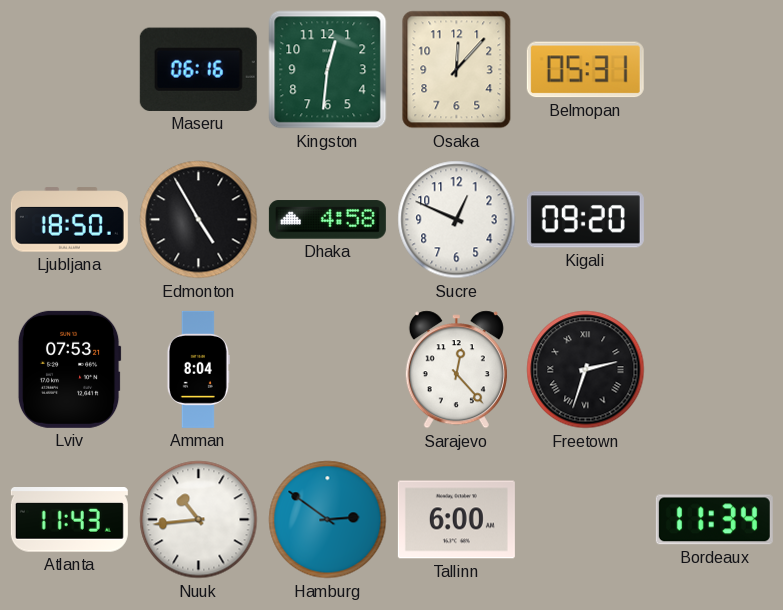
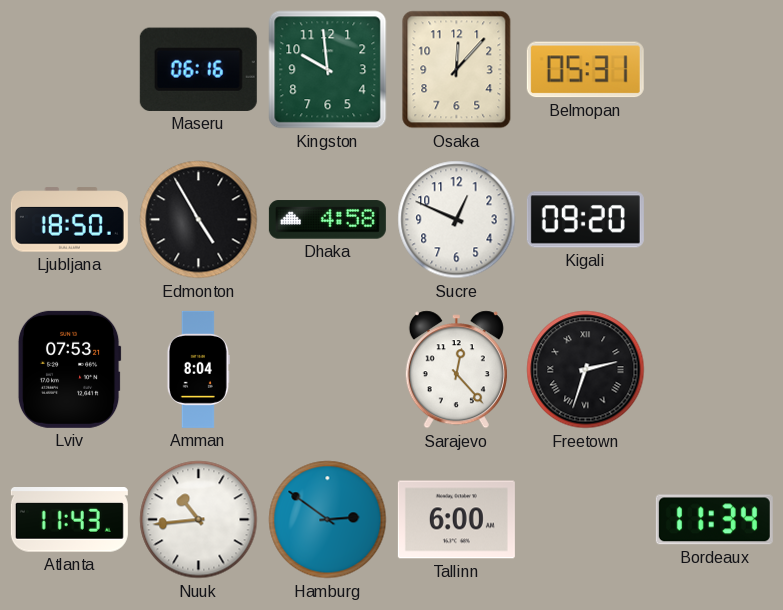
Kingston: 12:31 -> 9:59
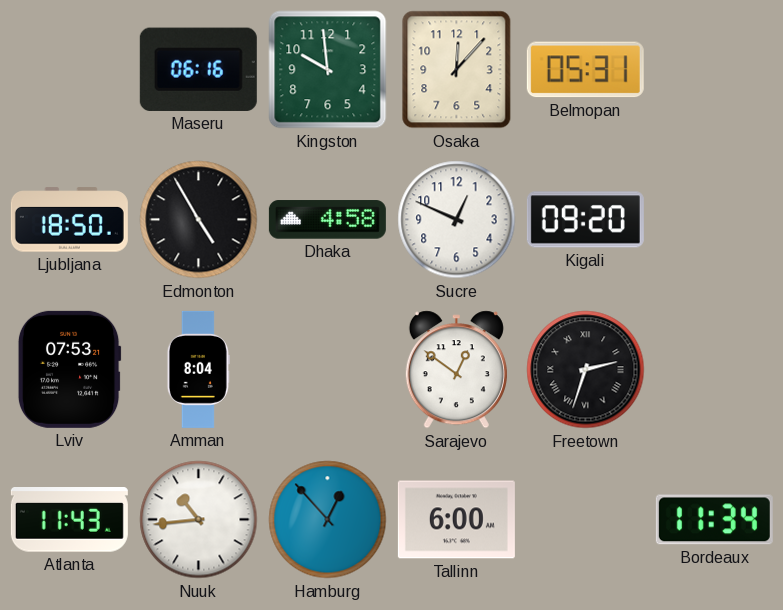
Sarajevo: 12:23 -> 12:51
Hamburg: 2:51 -> 12:53
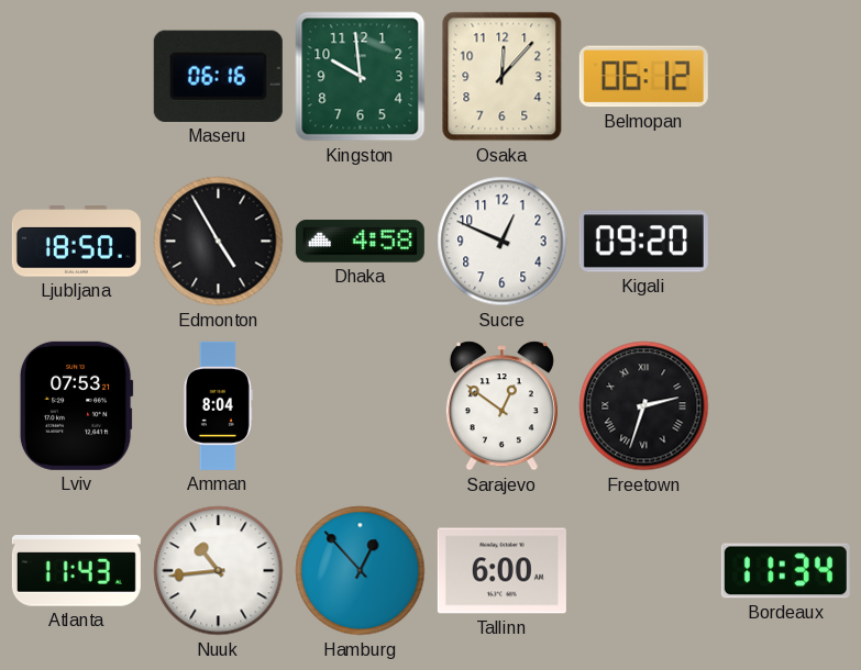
Belmopan: 05:31 -> 06:12
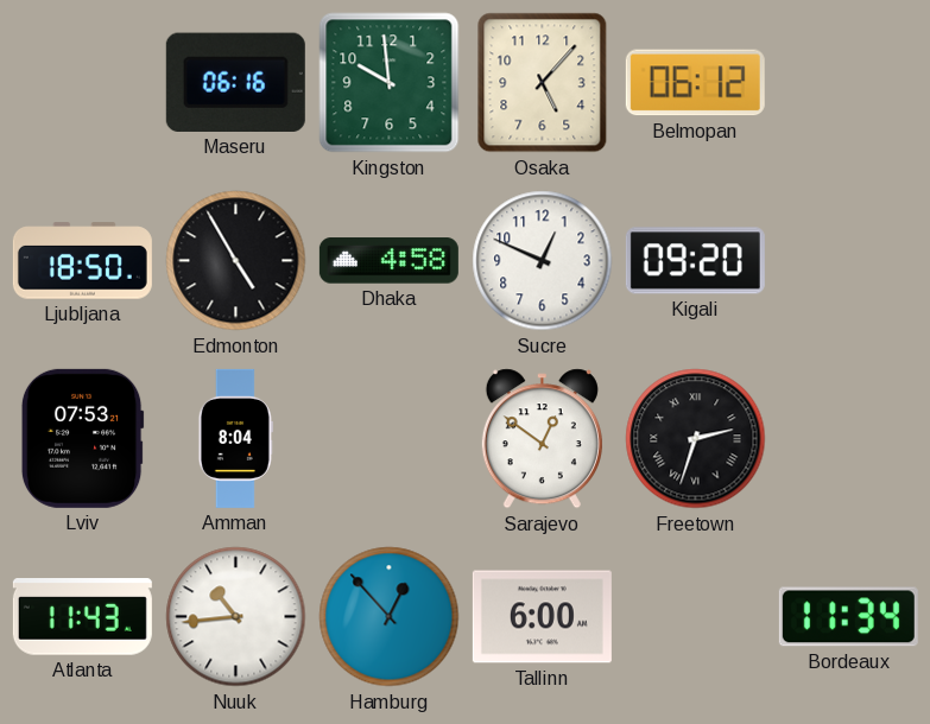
Osaka: 12:07 -> 5:07
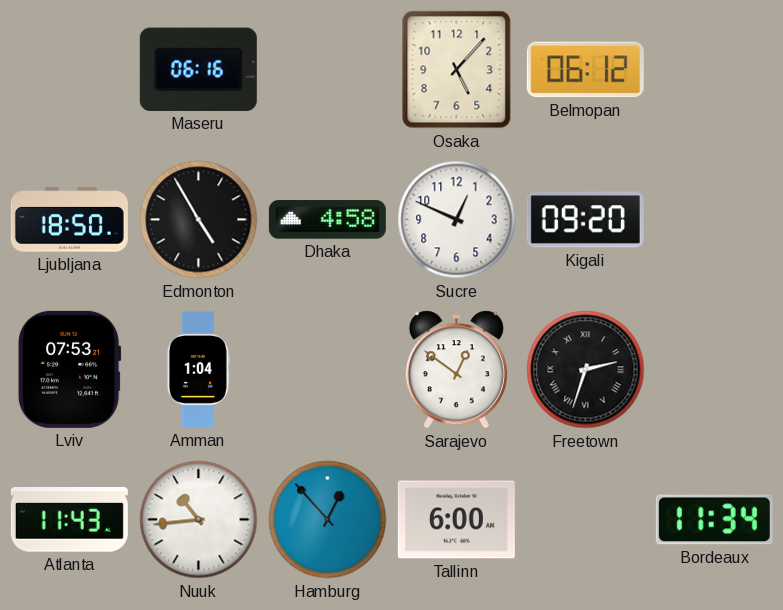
Kingston: 9:59 -> none
Amman: 8:04 -> 1:04
